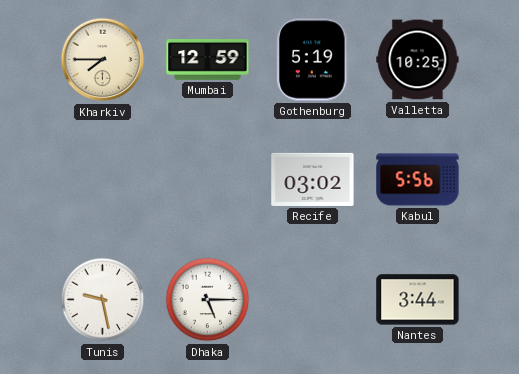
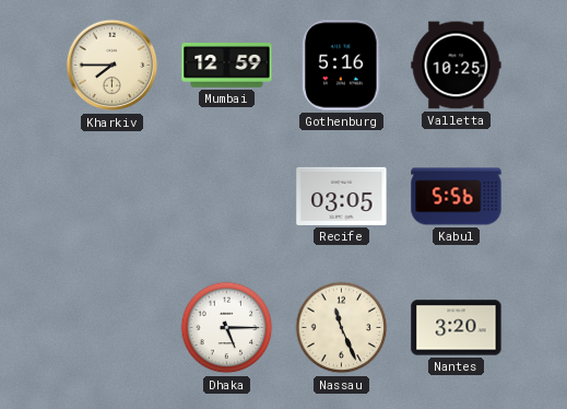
Gothenburg: 5:19 -> 5:16
Recife: 03:02 -> 03:05
Tunis: 9:28 -> none
Nassau: none -> 11:26
Nantes: 3:44 -> 3:20
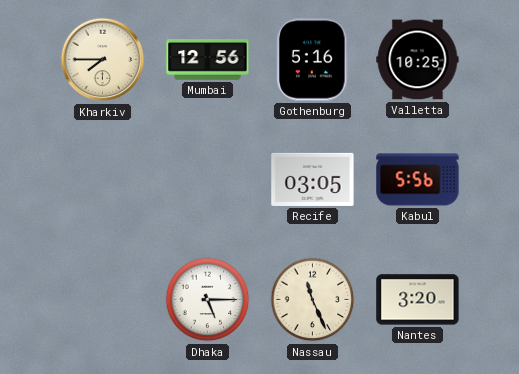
Mumbai: 12:59 -> 12:56
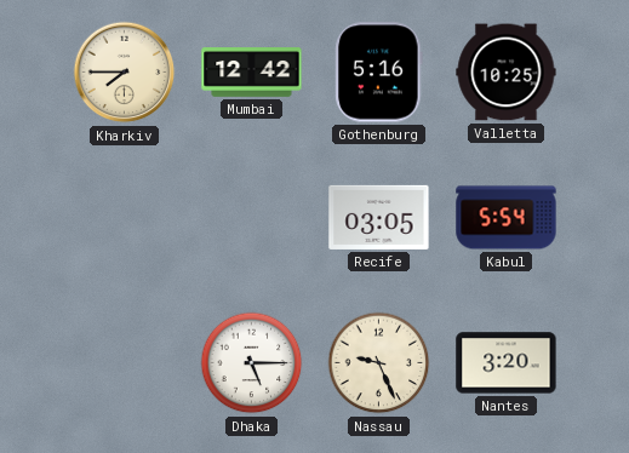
Mumbai: 12:56 -> 12:42
Kabul: 5:56 -> 5:54
Nassau: 11:26 -> 9:26
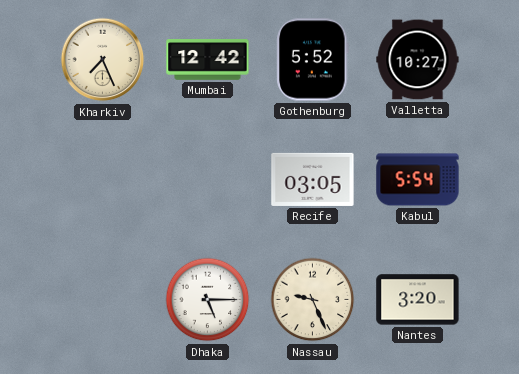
Kharkiv: 7:45 -> 7:26
Gothenburg: 5:16 -> 5:52
Valletta: 10:25 -> 10:27
